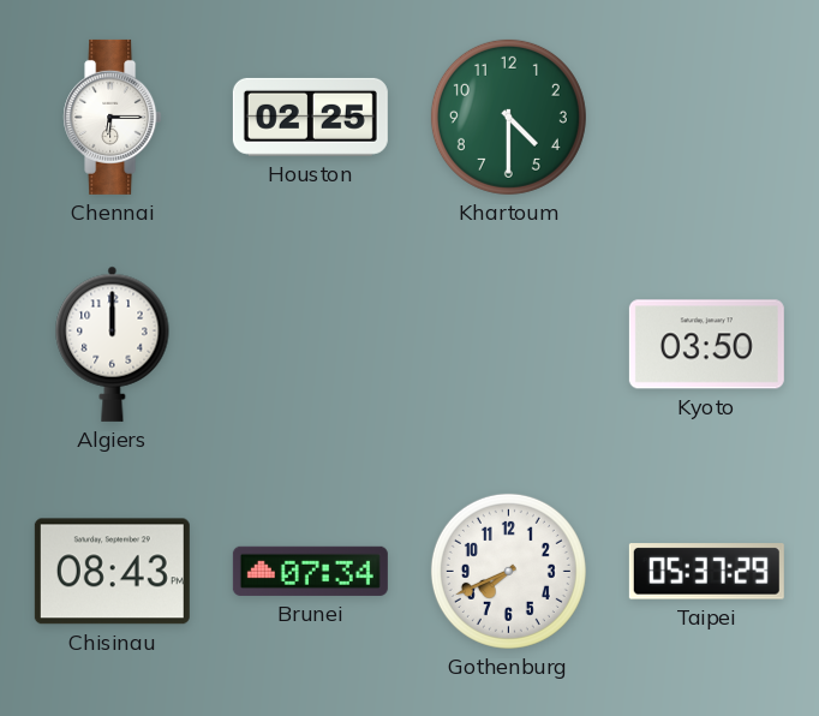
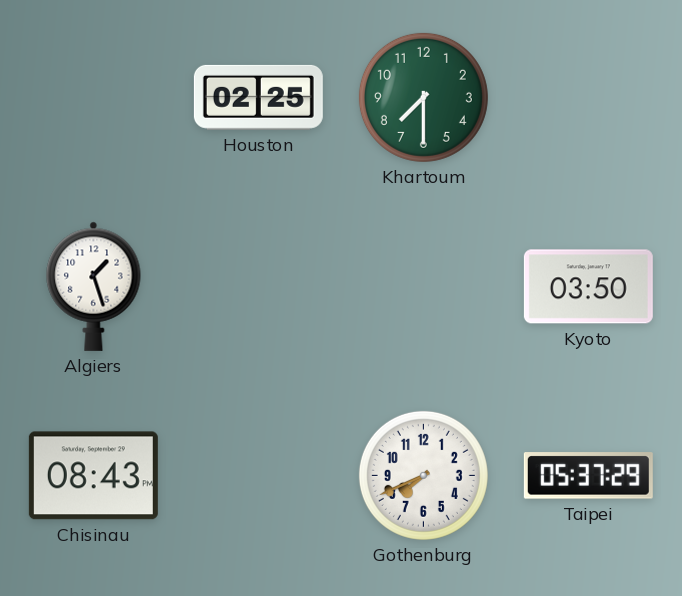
Chennai: 6:15 -> none
Khartoum: 4:30 -> 7:30
Algiers: 12:00 -> 1:27
Brunei: 07:34 -> none
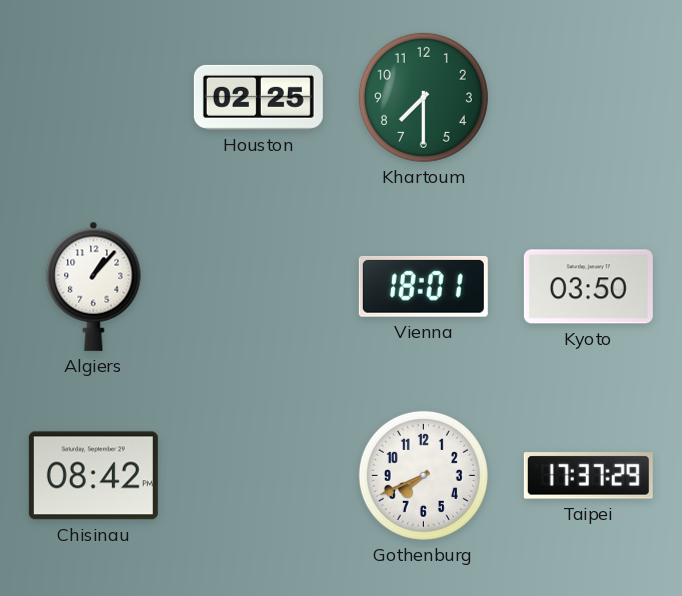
Algiers: 1:27 -> 1:07
Vienna: none -> 18:01
Chisinau: 08:43 -> 08:42
Taipei: 05:37 -> 17:37
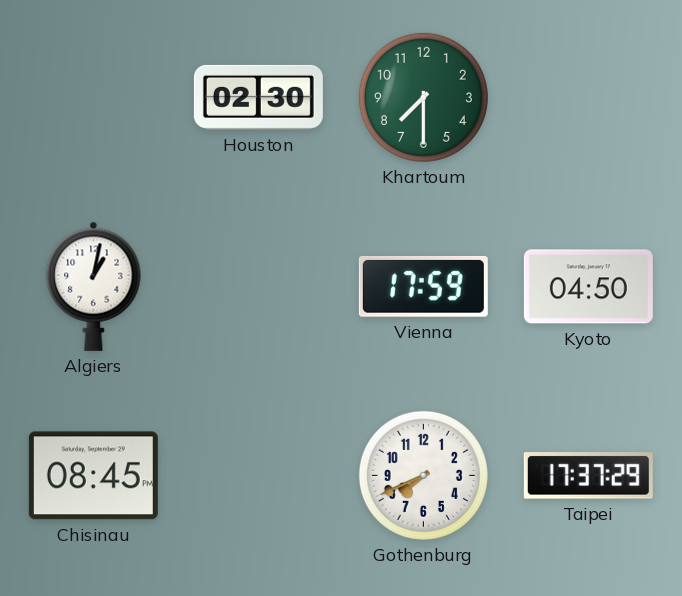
Houston: 02:25 -> 02:30
Algiers: 1:07 -> 1:02
Vienna: 18:01 -> 17:59
Kyoto: 03:50 -> 04:50
Chisinau: 08:42 -> 08:45
